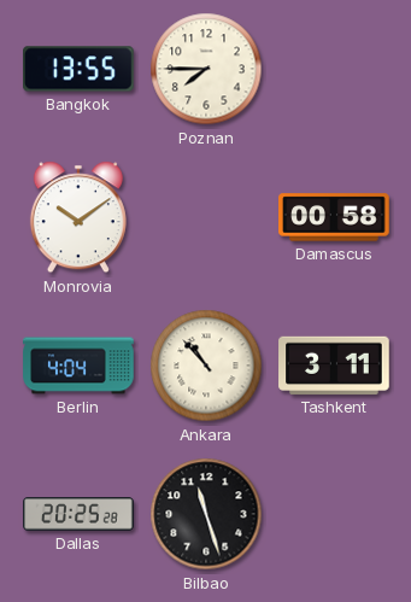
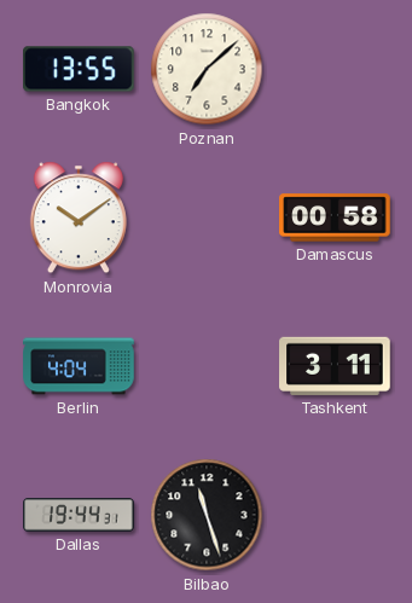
Poznan: 7:45 -> 7:08
Ankara: 10:53 -> none
Dallas: 20:25 -> 19:44
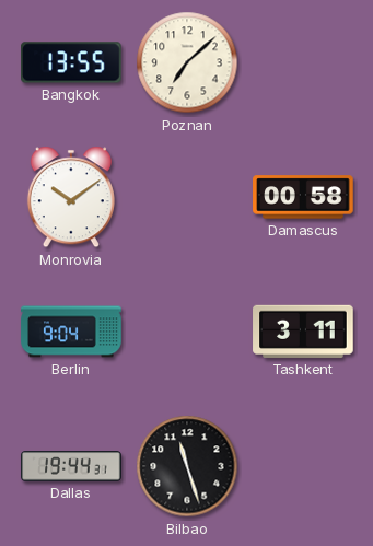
Berlin: 4:04 -> 9:04
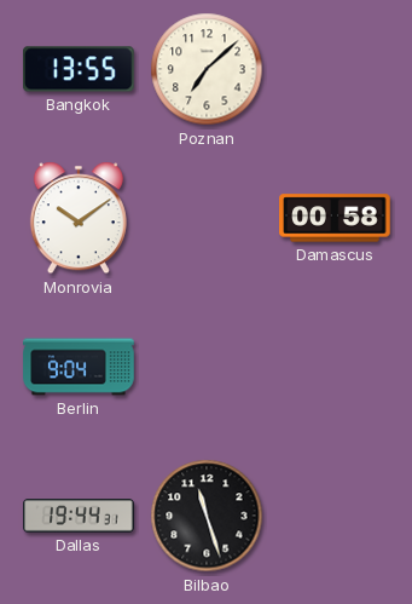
Tashkent: 3:11 -> none
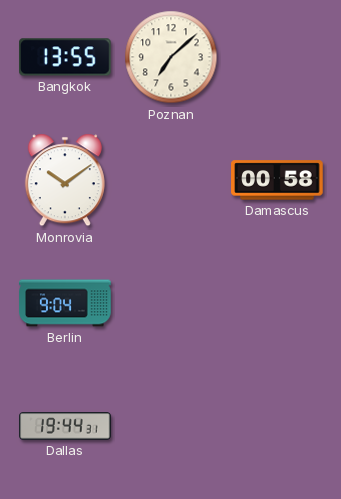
Bilbao: 11:27 -> none
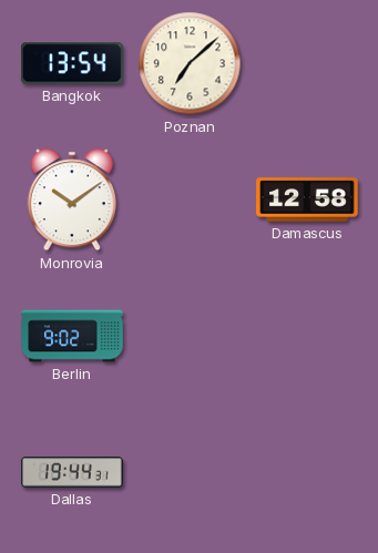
Bangkok: 13:55 -> 13:54
Damascus: 00:58 -> 12:58
Berlin: 9:04 -> 9:02
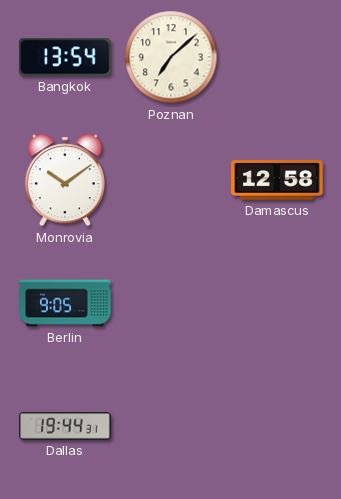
Berlin: 9:02 -> 9:05
